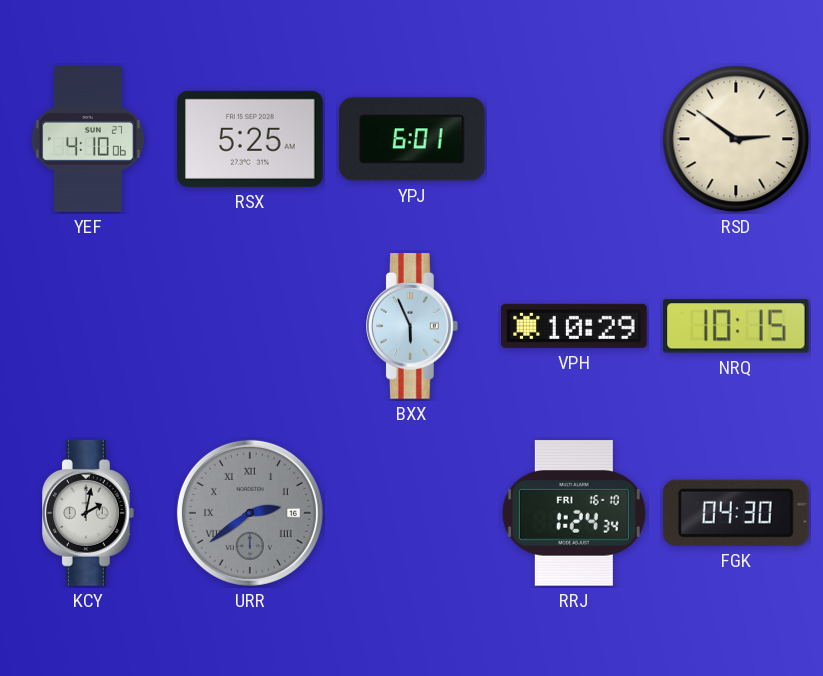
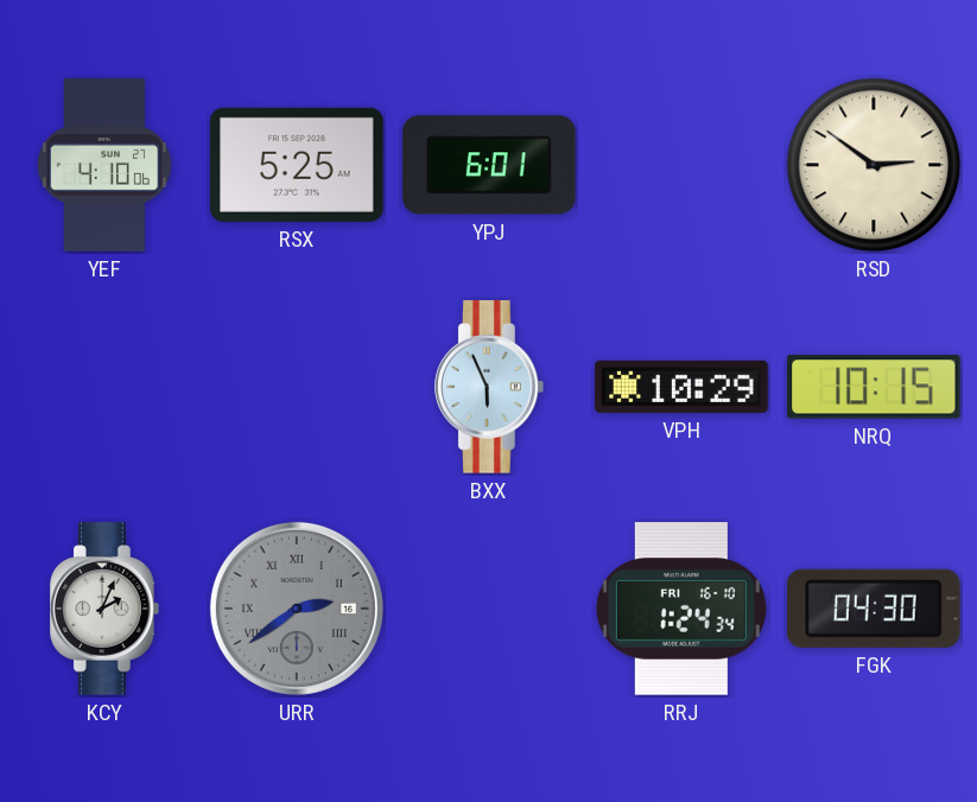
KCY: 2:02 -> 2:04
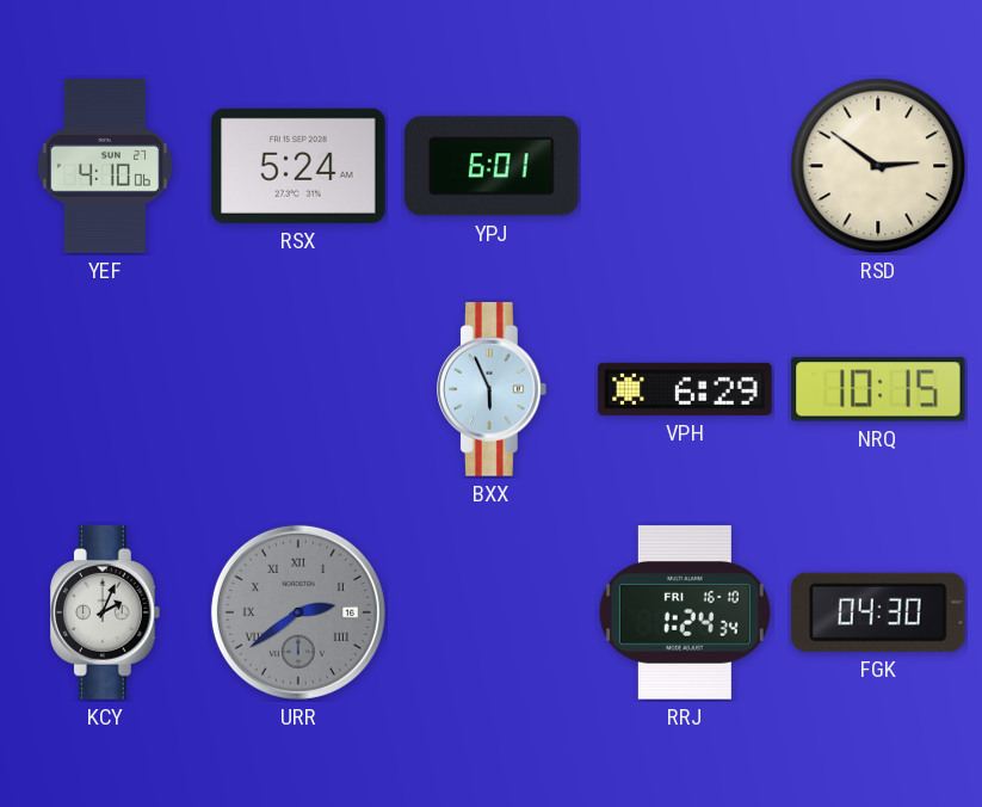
RSX: 5:25 -> 5:24
VPH: 10:29 -> 6:29
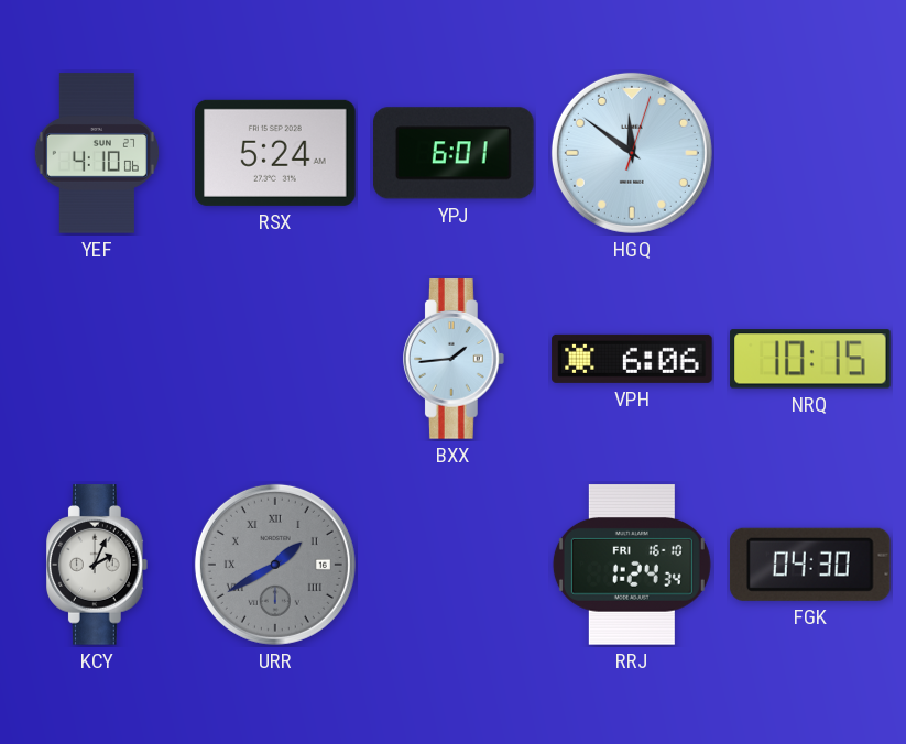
HGQ: none -> 11:51
RSD: 2:51 -> none
BXX: 5:56 -> 1:44
VPH: 6:29 -> 6:06
URR: 2:39 -> 1:40
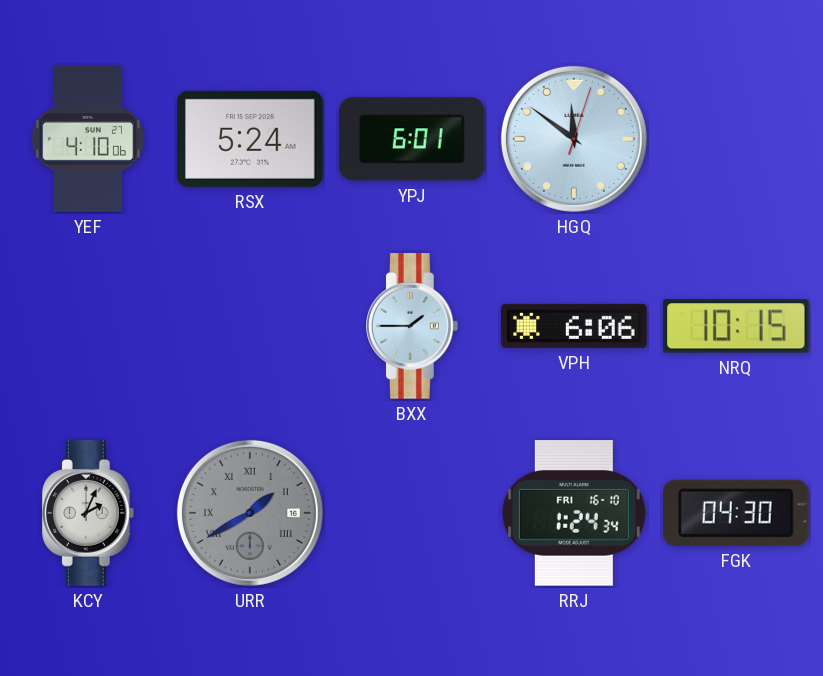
BXX: 1:44 -> 1:45
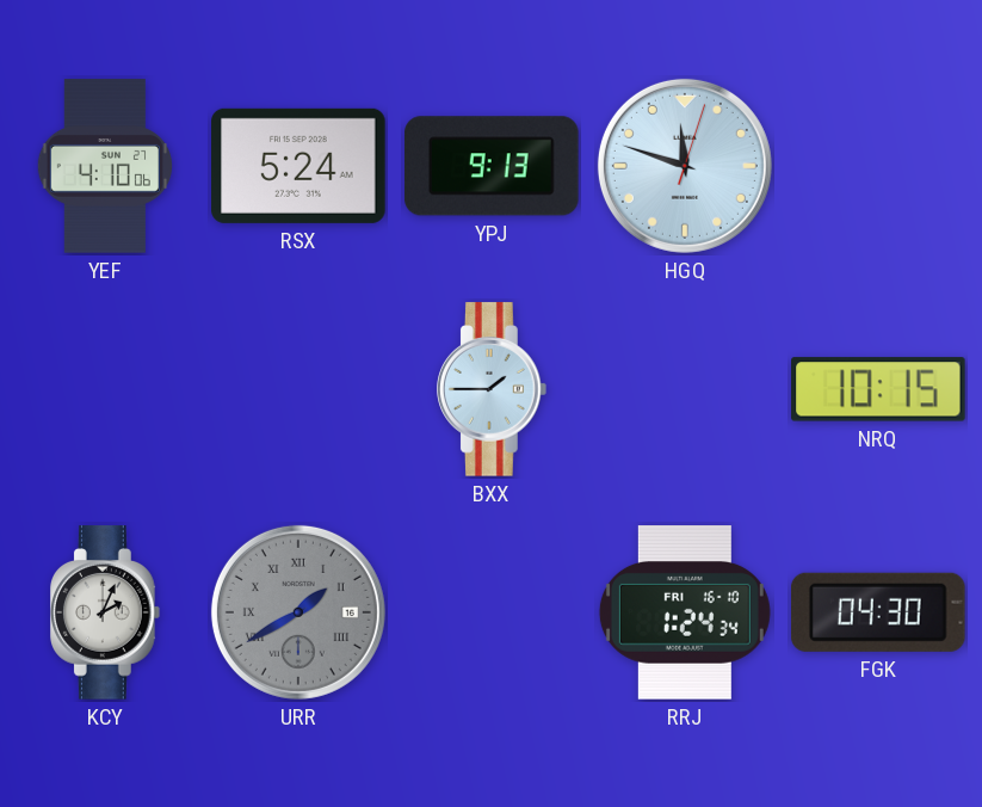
YPJ: 6:01 -> 9:13
HGQ: 11:51 -> 11:48
VPH: 6:06 -> none
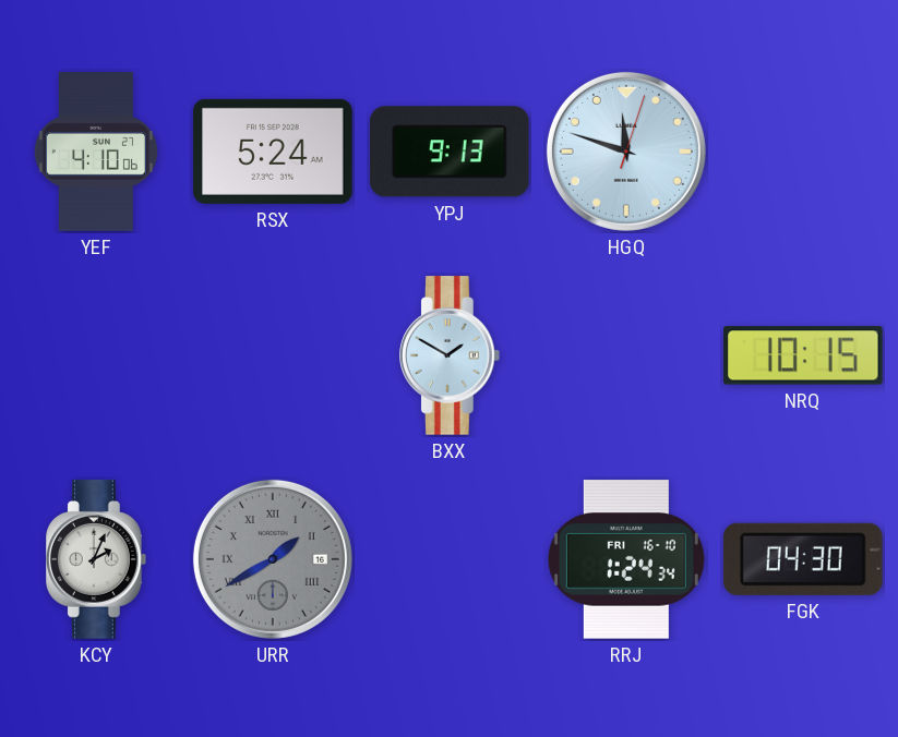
BXX: 1:45 -> 1:50
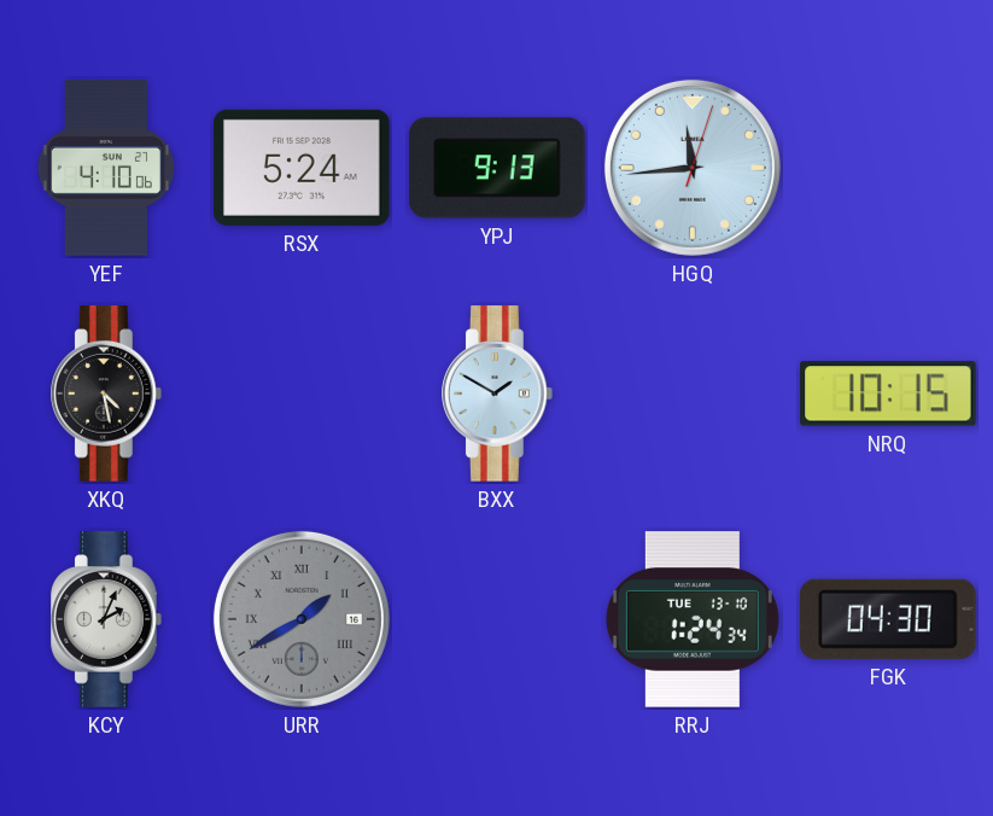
HGQ: 11:48 -> 11:44
XKQ: none -> 4:28
RRJ date: FRI 16-10 -> TUE 13-10
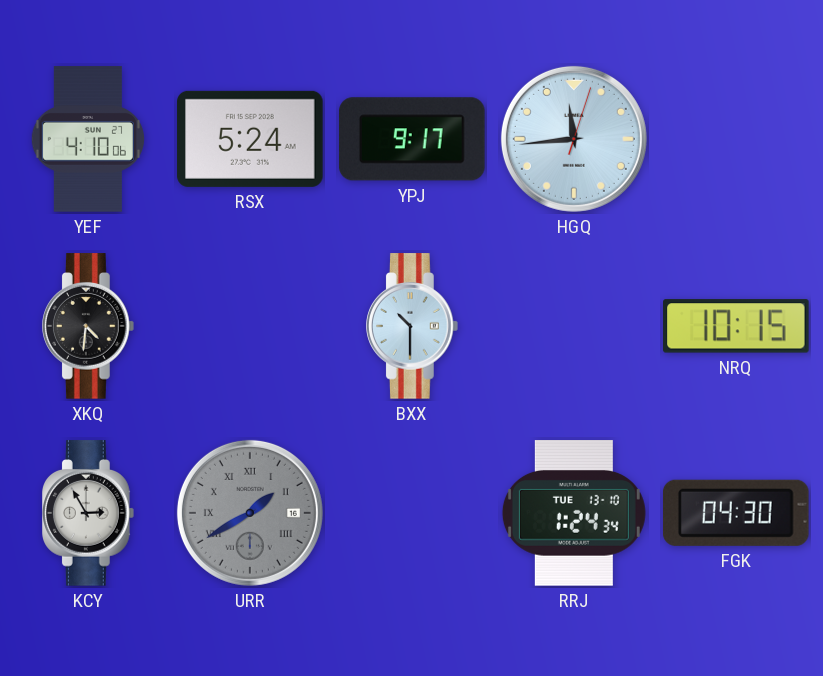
YPJ: 9:13 -> 9:17
XKQ: 4:28 -> 4:31
BXX: 1:50 -> 10:30
KCY: 2:04 -> 2:55
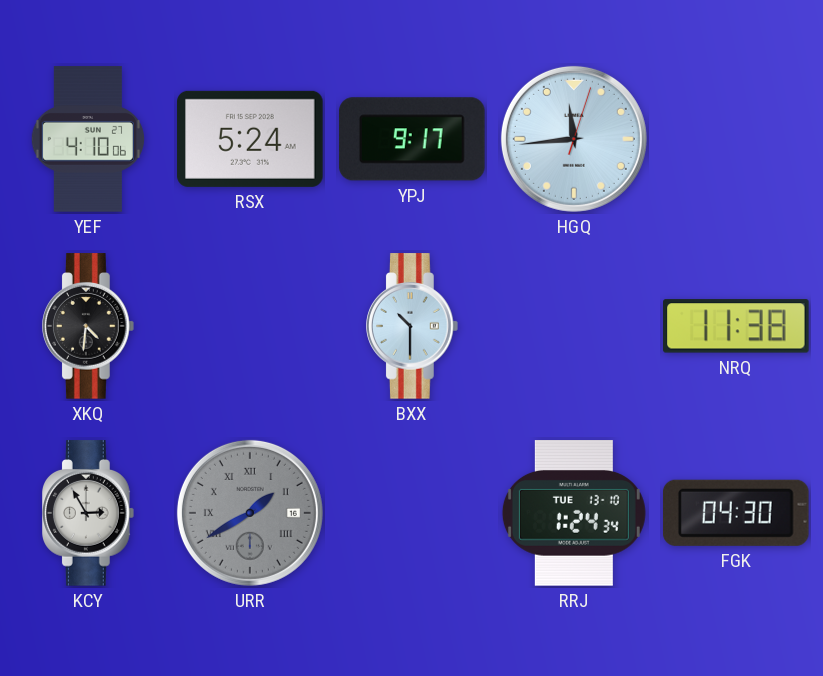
NRQ: 10:15 -> 11:38
